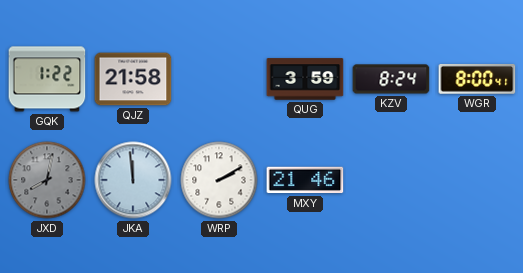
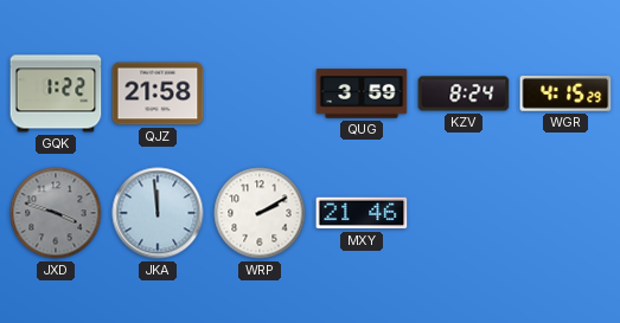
WGR: 8:00 -> 4:15
JXD: 8:02 -> 3:48
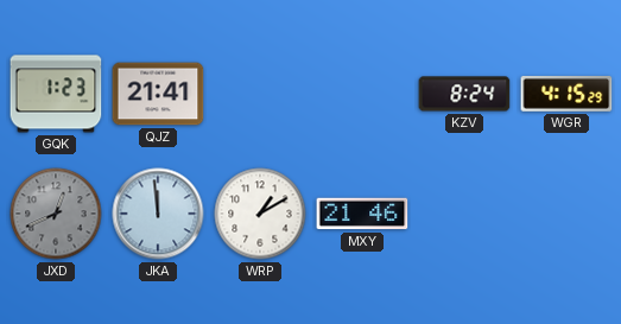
GQK: 1:22 -> 1:23
QJZ: 21:58 -> 21:41
QUG: 3:59 -> none
JXD: 3:48 -> 12:41
WRP: 2:10 -> 1:10
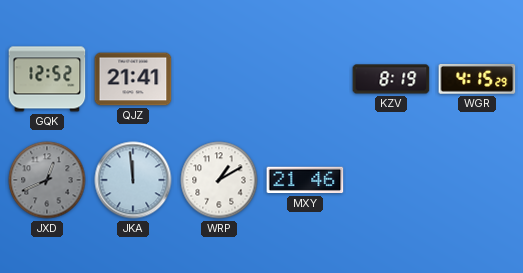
GQK: 1:23 -> 12:52
KZV: 8:24 -> 8:19
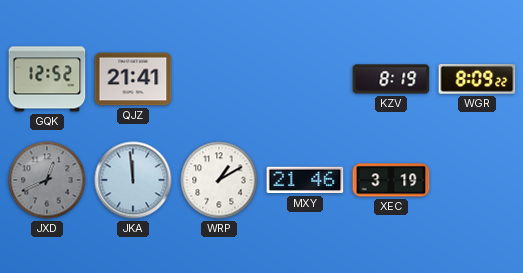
WGR: 4:15 -> 8:09
XEC: none -> 3:19
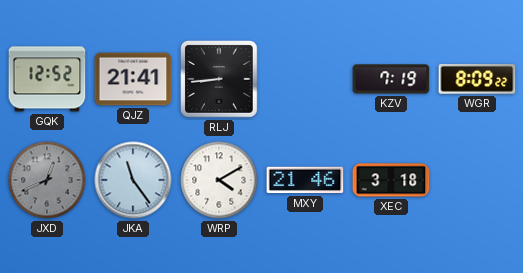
RLJ: none -> 8:44
KZV: 8:19 -> 7:19
JKA: 11:59 -> 11:24
WRP: 1:10 -> 4:10
XEC: 3:19 -> 3:18
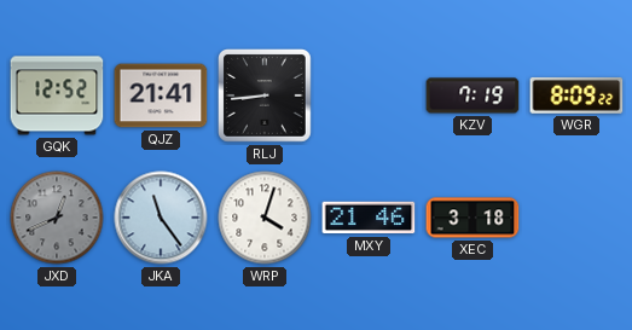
WRP: 4:10 -> 4:03
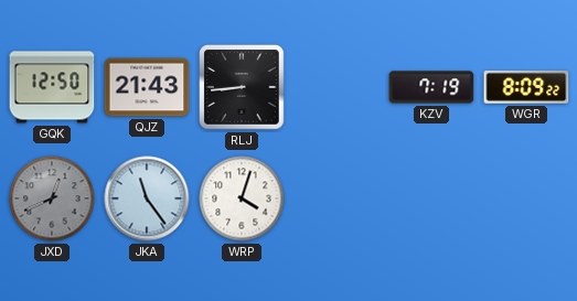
GQK: 12:52 -> 12:50
QJZ: 21:41 -> 21:43
MXY: 21:46 -> none
XEC: 3:18 -> none
